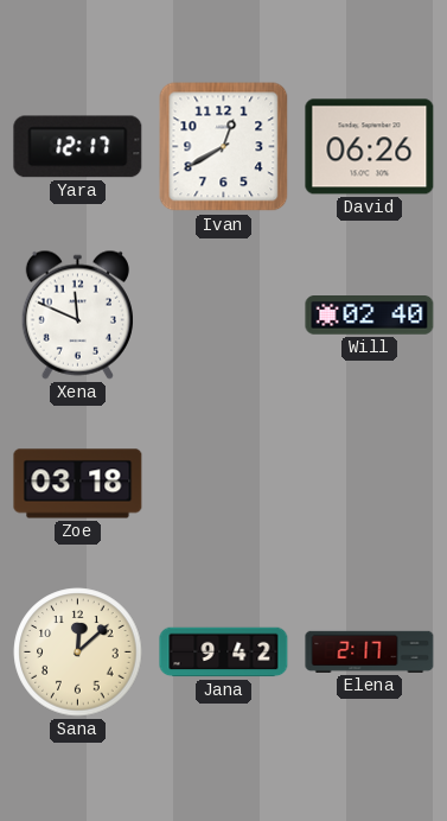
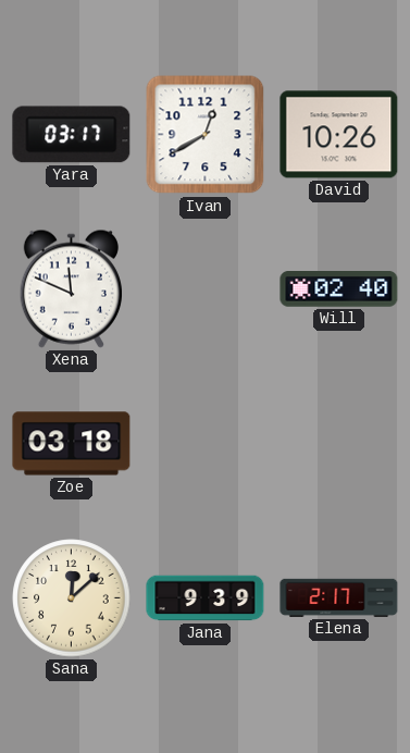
Yara: 12:17 -> 03:17
David: 06:26 -> 10:26
Jana: 9:42 -> 9:39
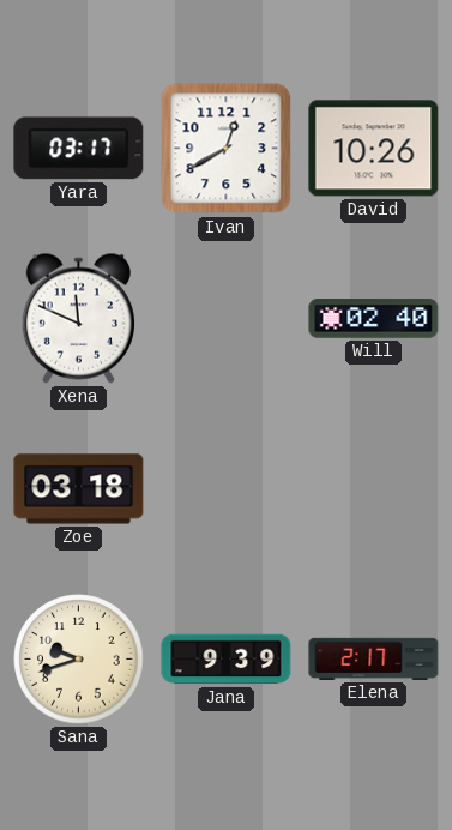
Sana: 12:08 -> 9:42
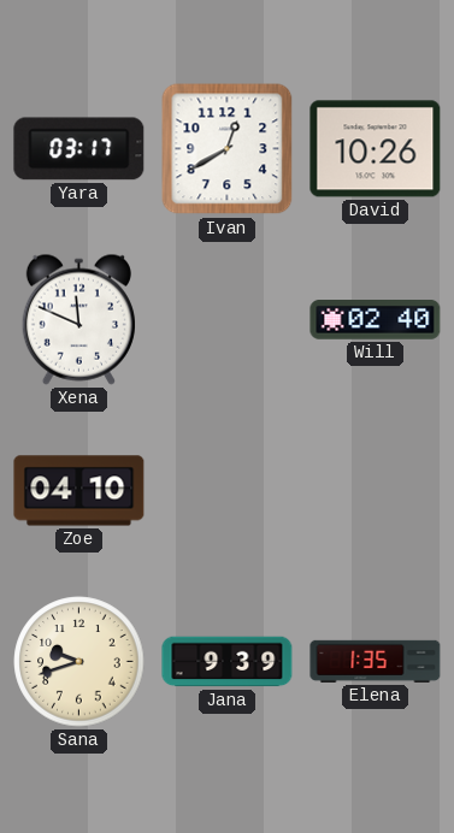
Zoe: 03:18 -> 04:10
Elena: 2:17 -> 1:35
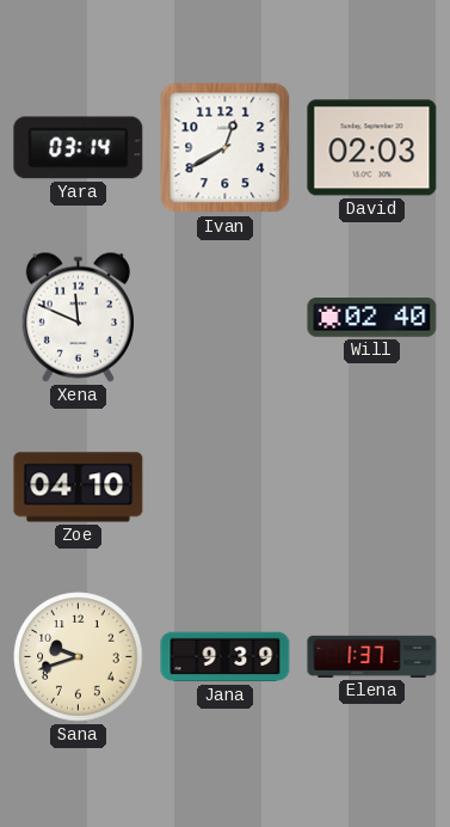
Yara: 03:17 -> 03:14
David: 10:26 -> 02:03
Elena: 1:35 -> 1:37
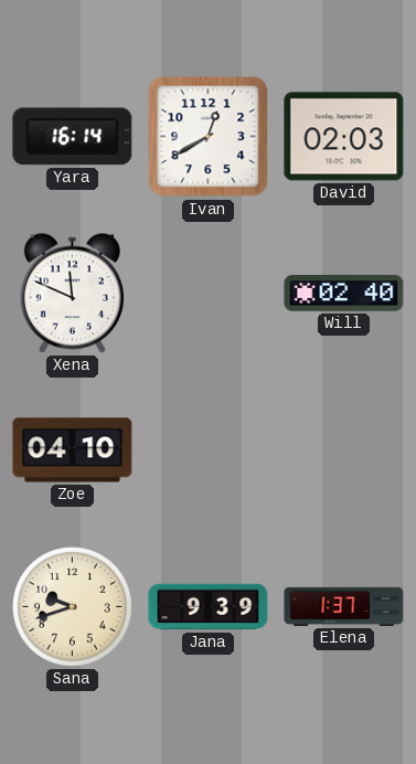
Yara: 03:14 -> 16:14
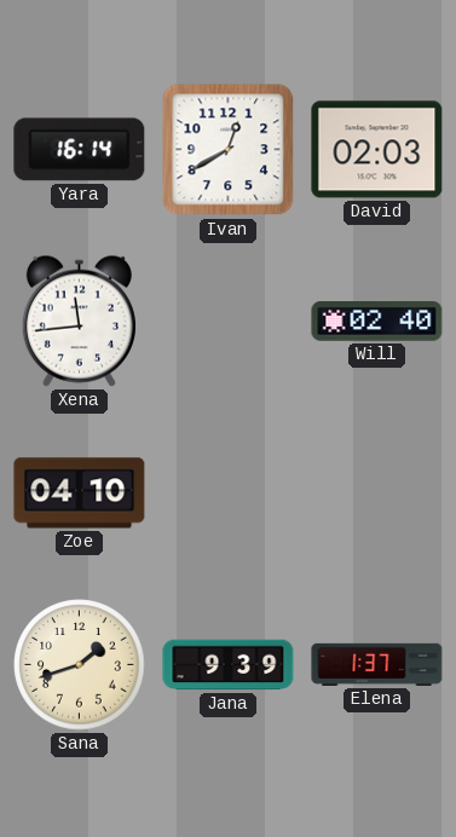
Xena: 11:49 -> 11:44
Sana: 9:42 -> 1:42
